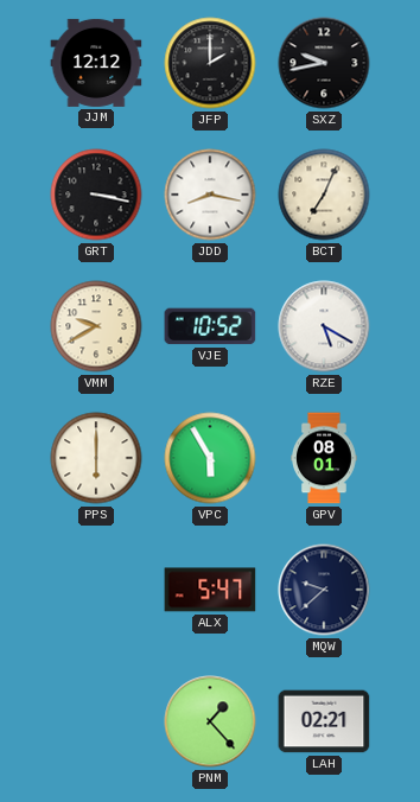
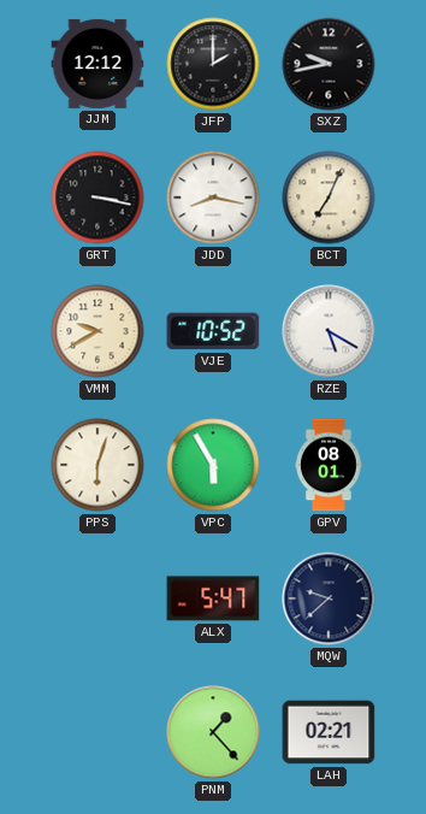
PPS: 6:00 -> 6:03
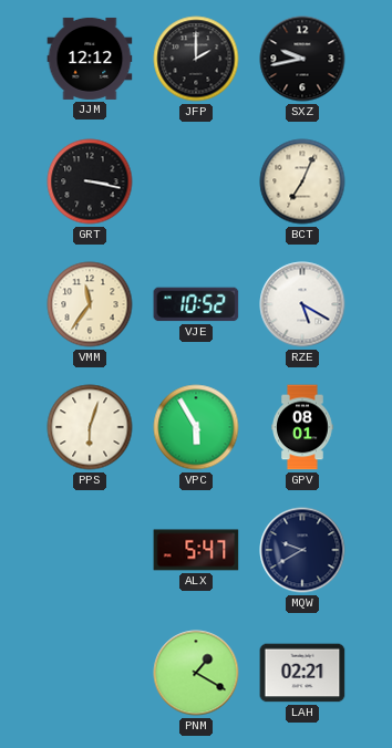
JDD: 8:17 -> none
VMM: 9:40 -> 11:36
MQW: 9:38 -> 9:40
PNM: 1:23 -> 1:20
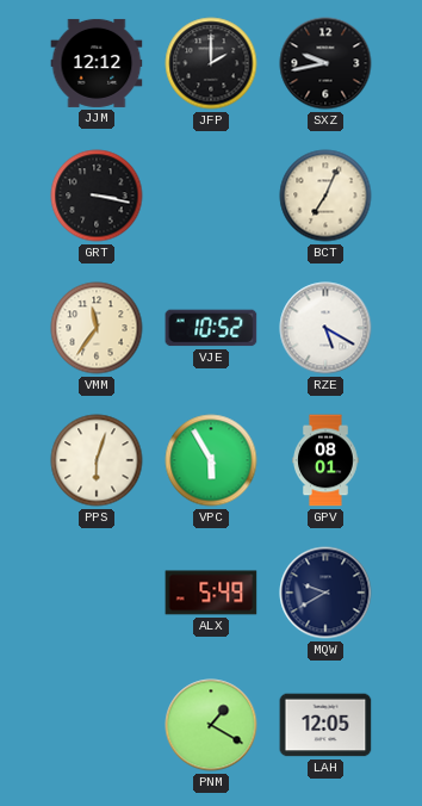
ALX: 5:47 -> 5:49
LAH: 02:21 -> 12:05
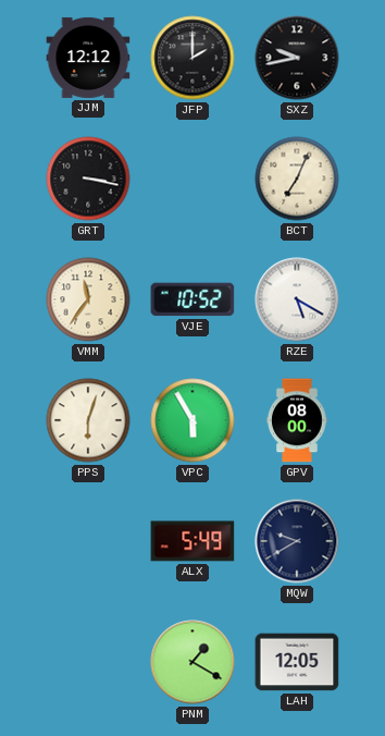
GPV: 08:01 -> 08:00
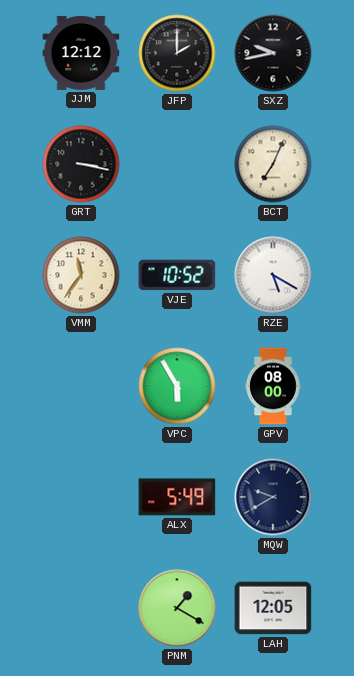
PPS: 6:03 -> none
